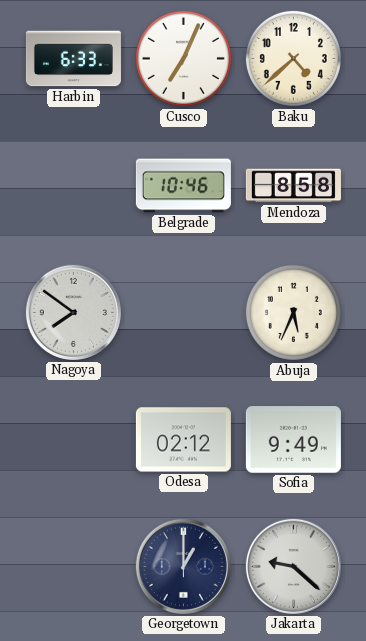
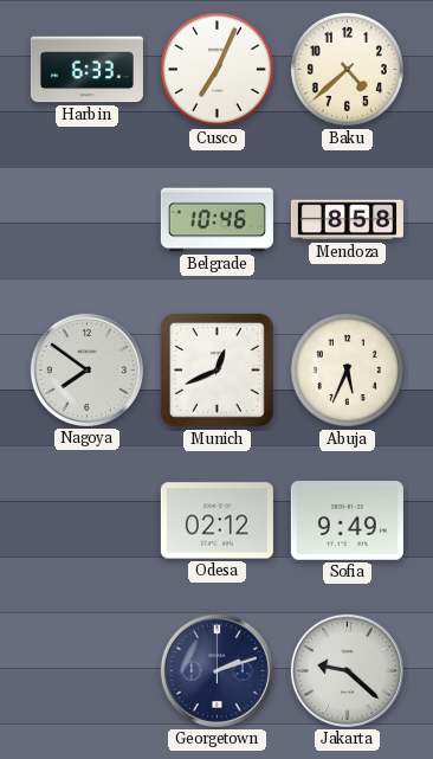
Munich: none -> 12:41
Georgetown: 1:00 -> 2:12
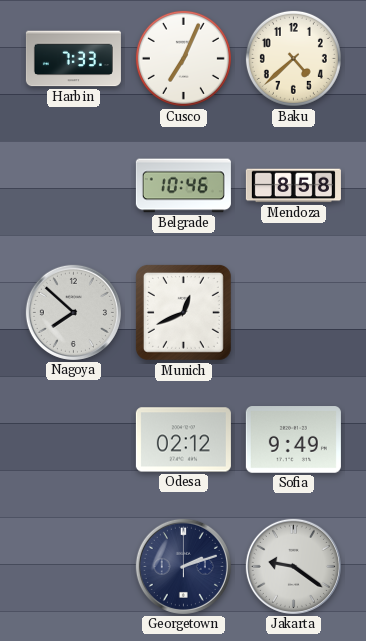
Harbin: 6:33 -> 7:33
Nagoya: 7:51 -> 7:52
Abuja: 5:34 -> none
Jakarta: 9:22 -> 9:21
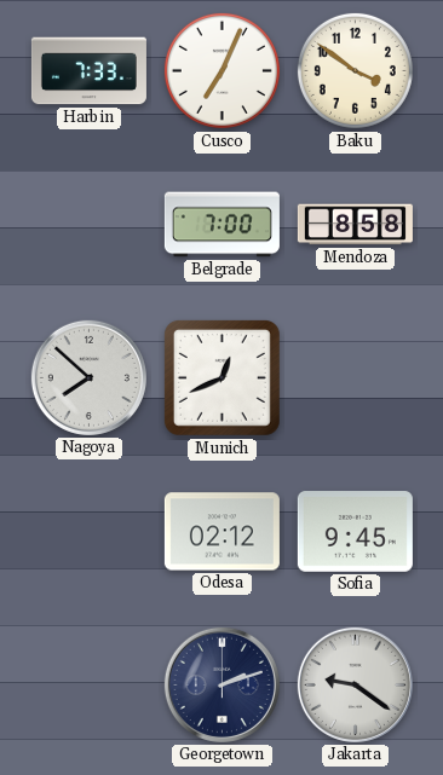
Baku: 4:38 -> 3:51
Belgrade: 10:46 -> 7:00
Sofia: 9:49 -> 9:45
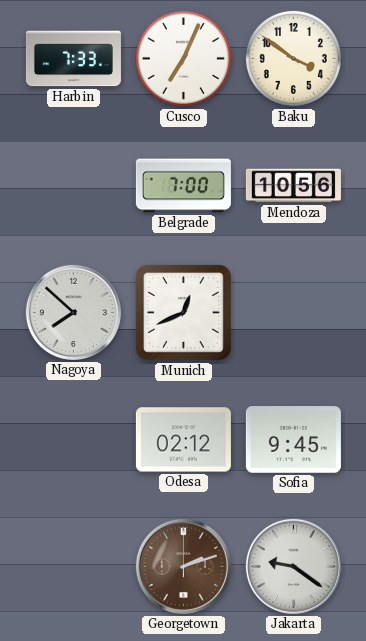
Mendoza: 8:58 -> 10:56
Georgetown dial: navy -> brown
